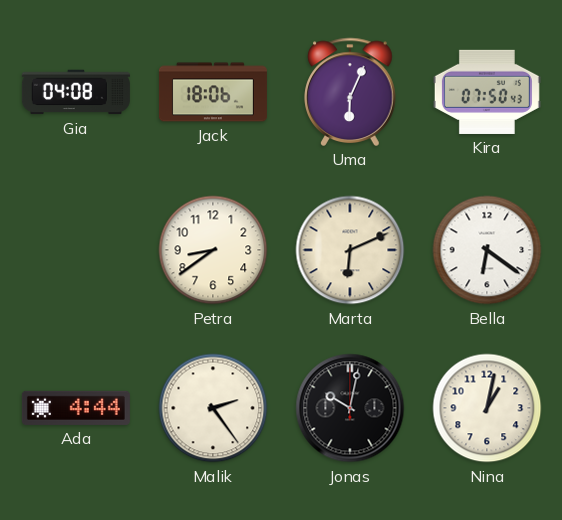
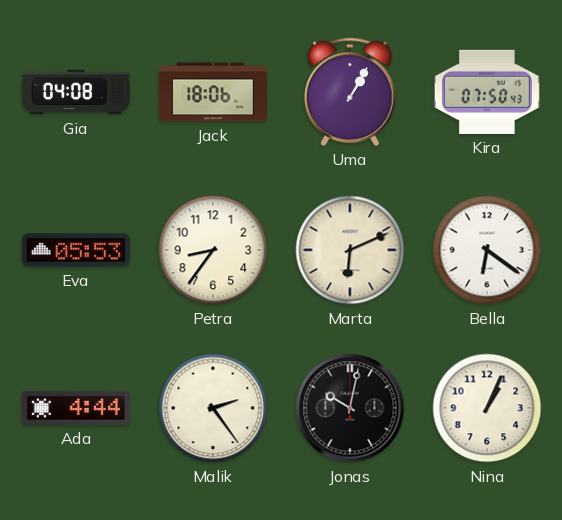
Uma: 6:04 -> 1:05
Eva: none -> 05:53
Petra: 8:39 -> 8:36
Nina: 1:02 -> 1:04
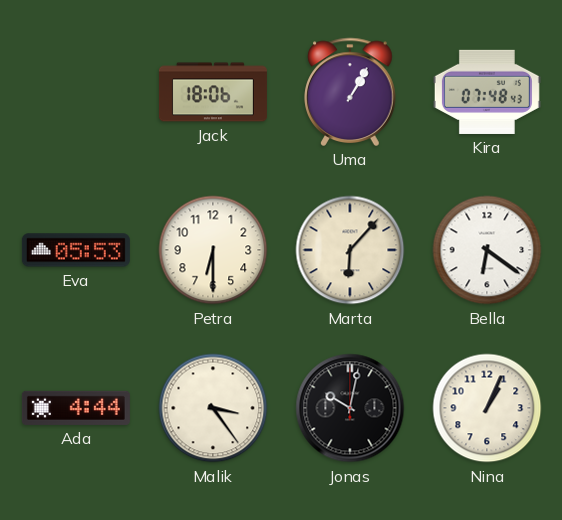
Gia: 04:08 -> none
Kira: 07:50 -> 07:48
Petra: 8:36 -> 6:30
Marta: 6:11 -> 6:07
Malik: 2:24 -> 3:24
